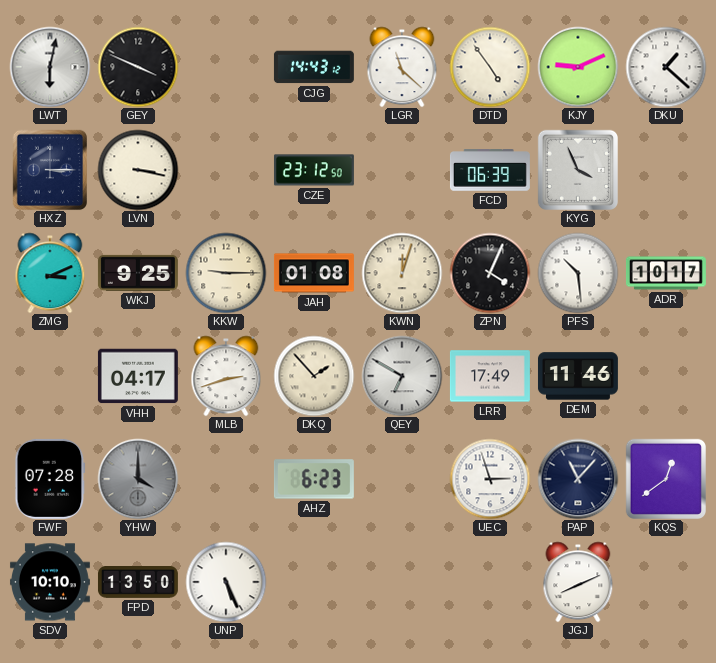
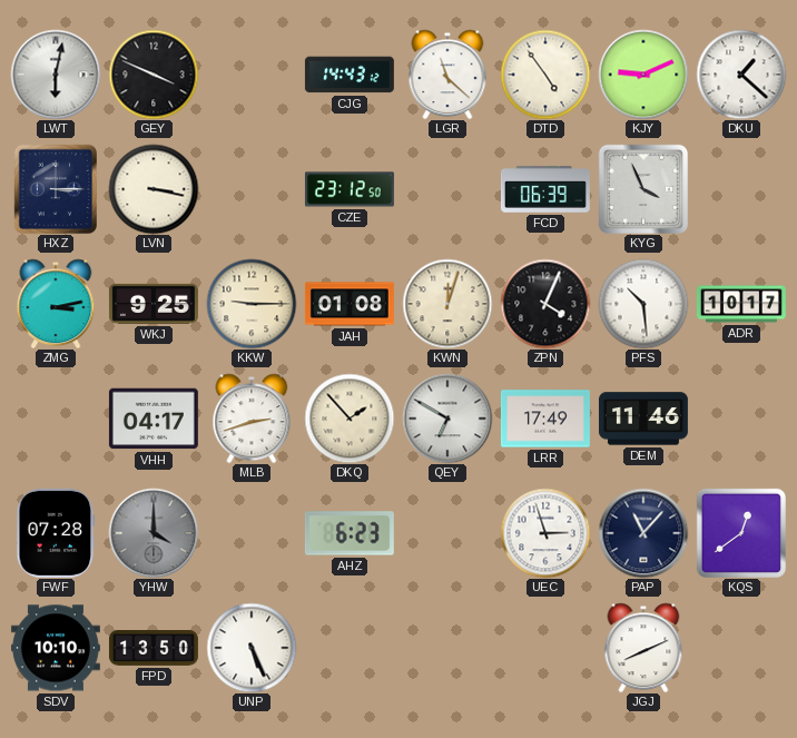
ZMG: 3:11 -> 3:13
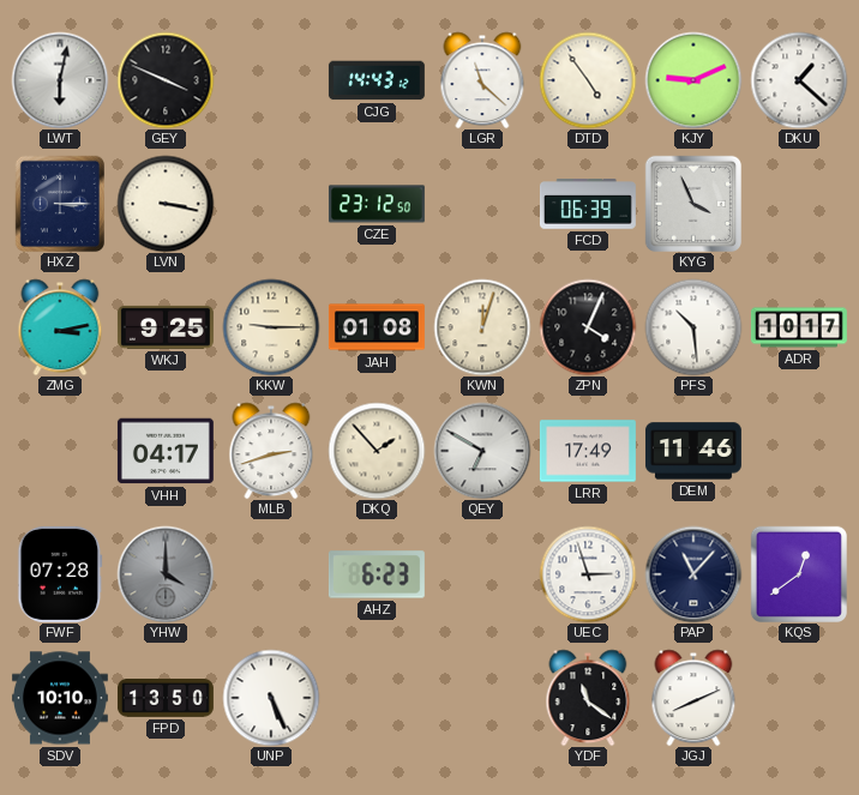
YDF: none -> 11:21
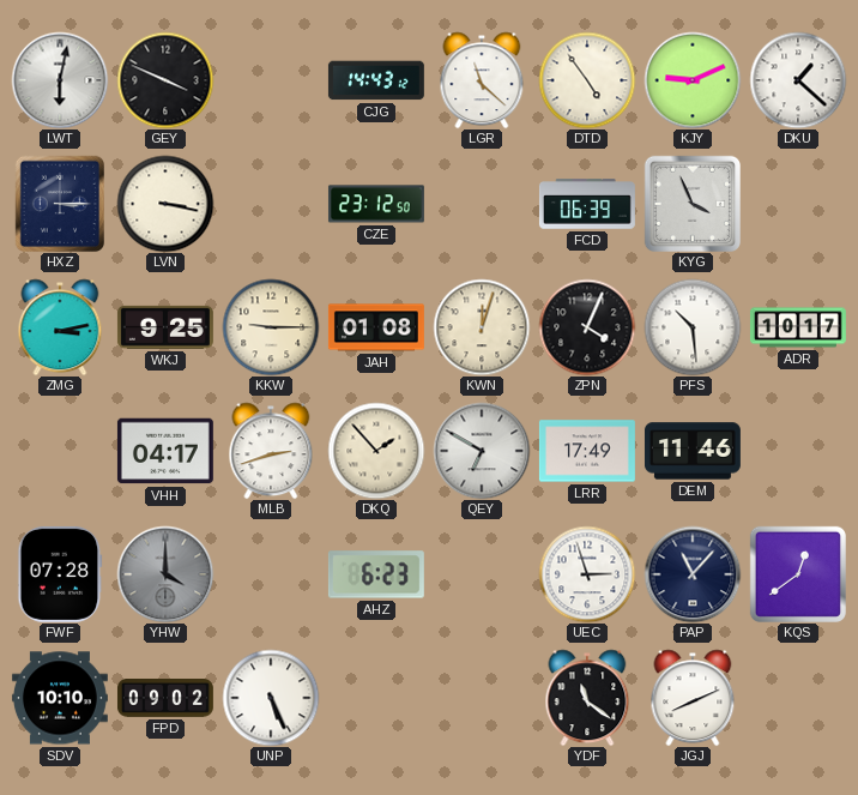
FPD: 13:50 -> 09:02
